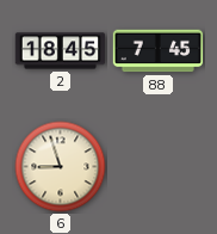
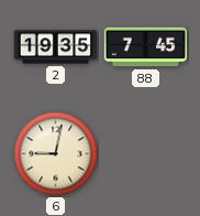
2: 18:45 -> 19:35
6: 8:57 -> 9:02
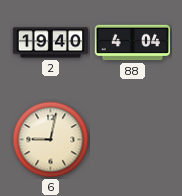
2: 19:35 -> 19:40
88: 7:45 -> 4:04
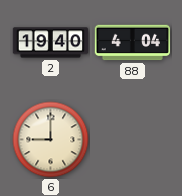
6: 9:02 -> 9:00
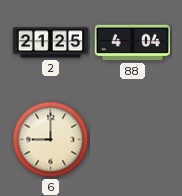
2: 19:40 -> 21:25
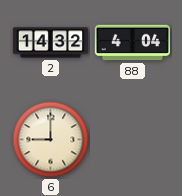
2: 21:25 -> 14:32
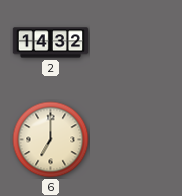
88: 4:04 -> none
6: 9:00 -> 7:00
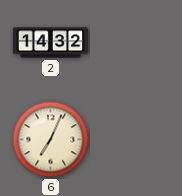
6: 7:00 -> 7:04
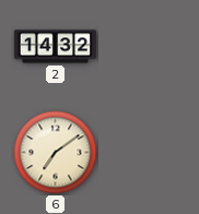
6: 7:04 -> 7:09
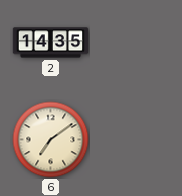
2: 14:32 -> 14:35
